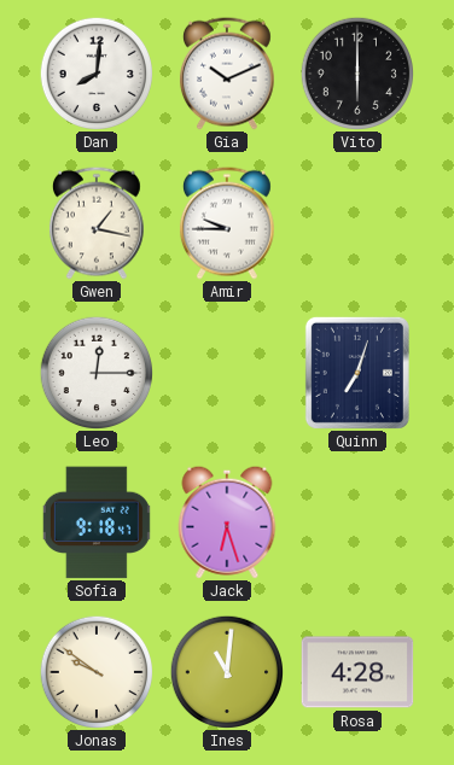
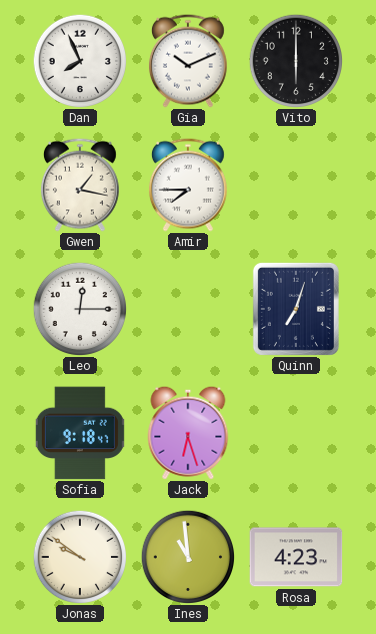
Dan: 8:01 -> 7:56
Amir: 9:45 -> 7:45
Ines: 11:01 -> 10:59
Rosa: 4:28 -> 4:23
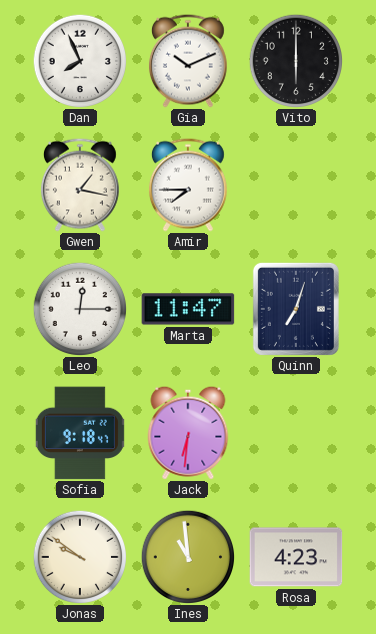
Marta: none -> 11:47
Jack: 6:27 -> 6:31
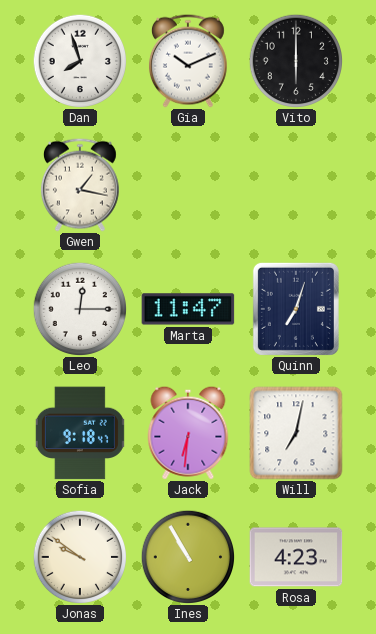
Dan: 7:56 -> 7:57
Amir: 7:45 -> none
Will: none -> 7:02
Ines: 10:59 -> 10:55
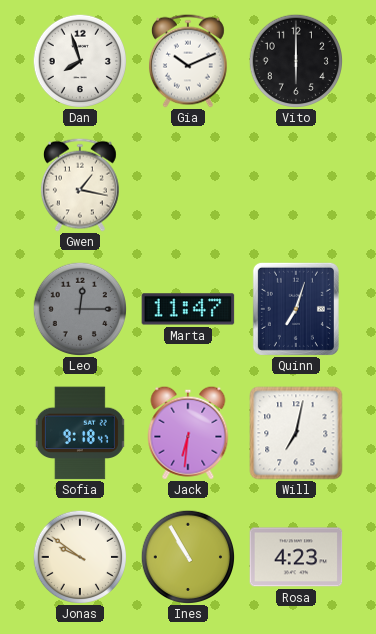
Leo dial: white -> grey
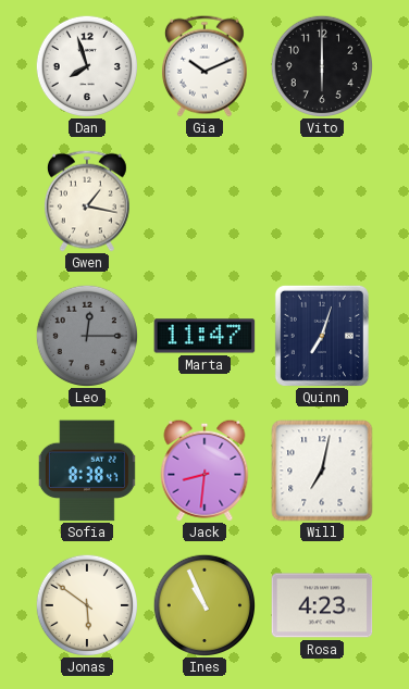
Sofia: 9:18 -> 8:38
Jack: 6:31 -> 8:31
Jonas: 9:51 -> 5:51
Ines: 10:55 -> 10:56
